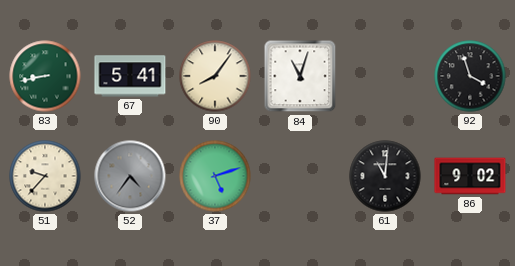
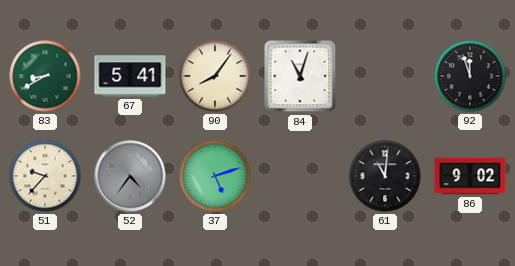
83: 8:43 -> 8:40
92: 3:57 -> 11:57
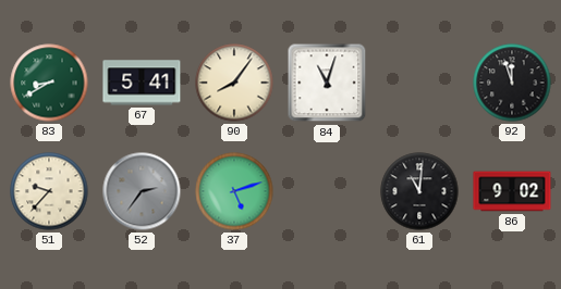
52: 4:36 -> 2:36
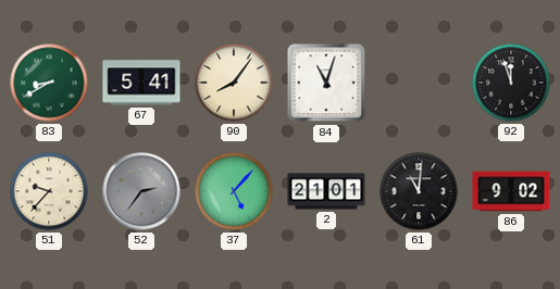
37: 5:12 -> 5:07
2: none -> 21:01
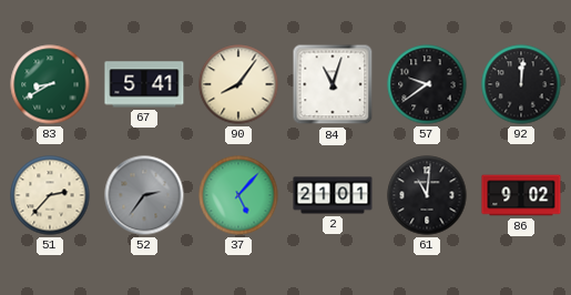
57: none -> 9:39
92: 11:57 -> 12:01
51: 9:37 -> 2:37
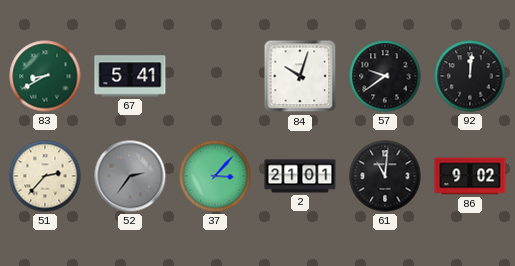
90: 8:06 -> none
84: 11:03 -> 10:03
37: 5:07 -> 3:07
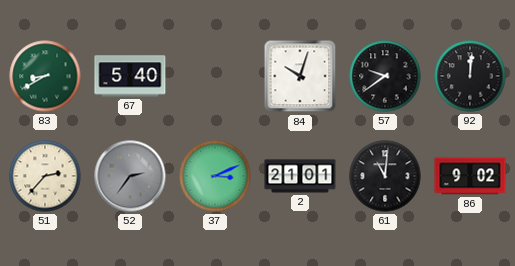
67: 5:41 -> 5:40
37: 3:07 -> 3:11
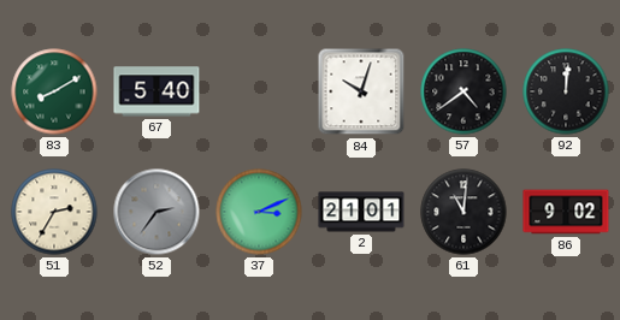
83: 8:40 -> 8:10
57: 9:39 -> 4:39
51: 2:37 -> 2:35
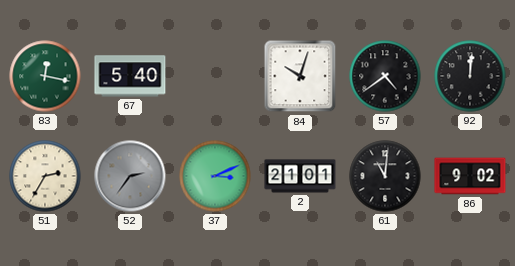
83: 8:10 -> 12:17
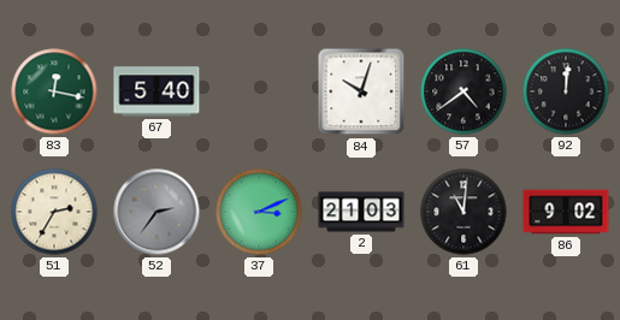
2: 21:01 -> 21:03
